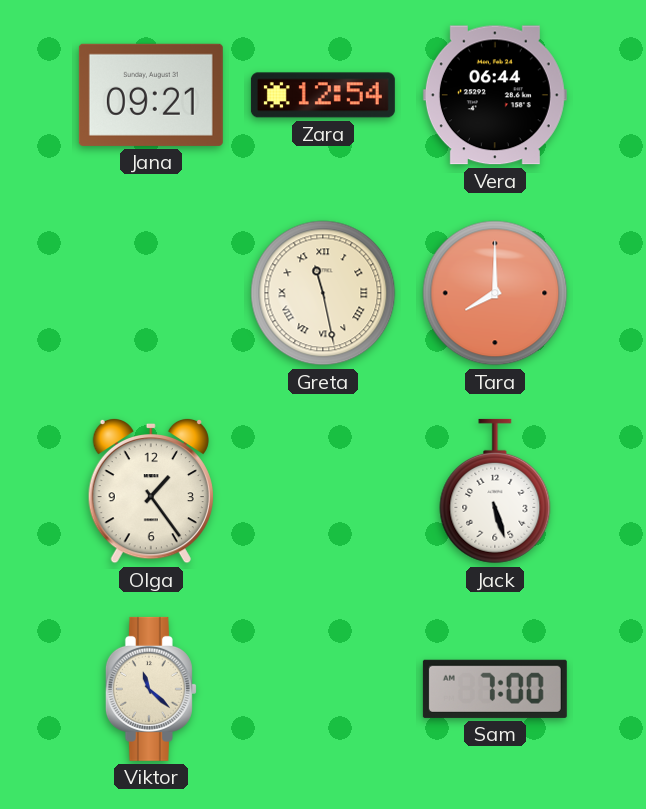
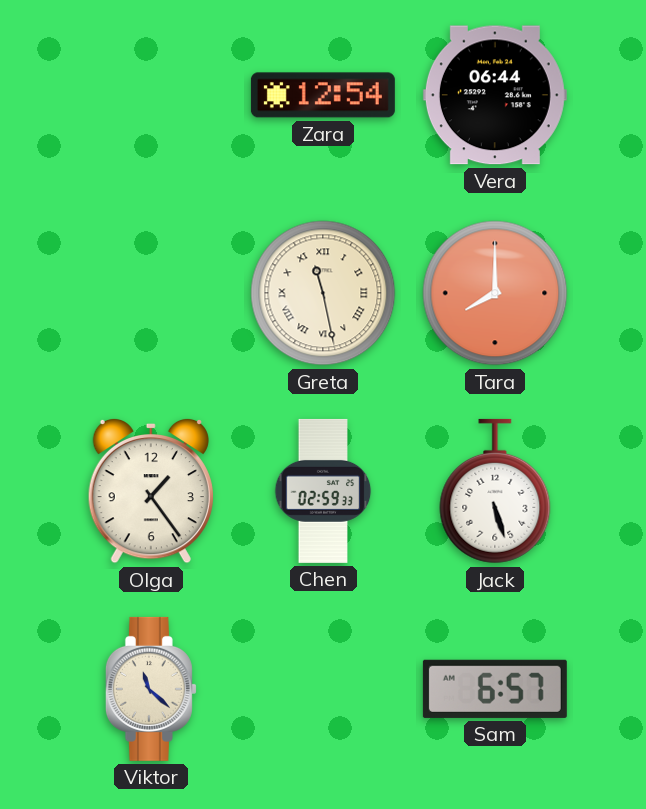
Jana: 09:21 -> none
Chen: none -> 02:59
Sam: 7:00 -> 6:57
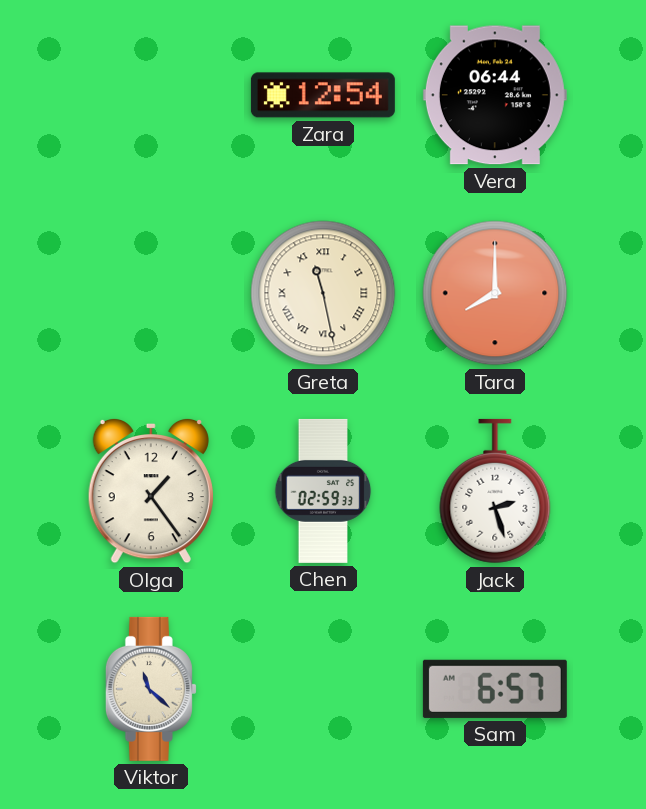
Jack: 5:27 -> 2:27
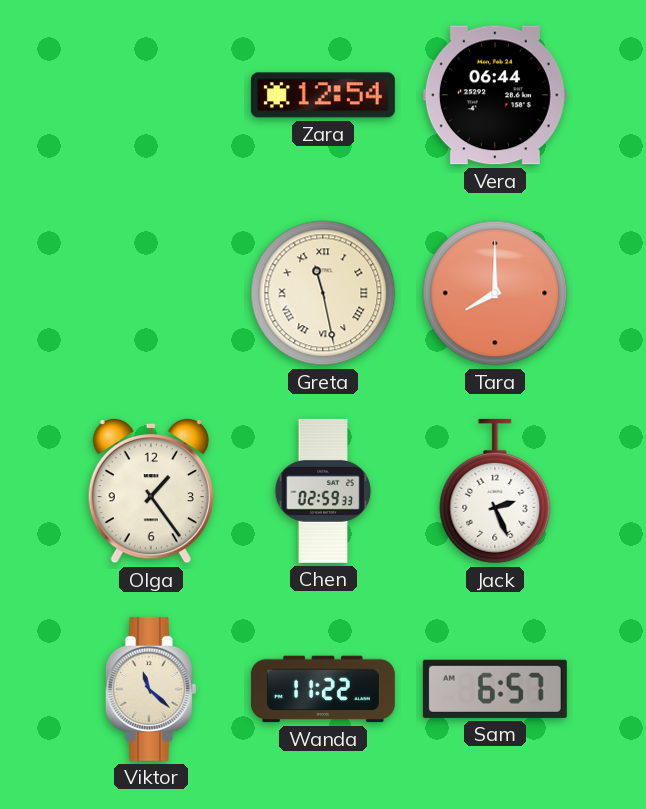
Jack: 2:27 -> 2:26
Wanda: none -> 11:22
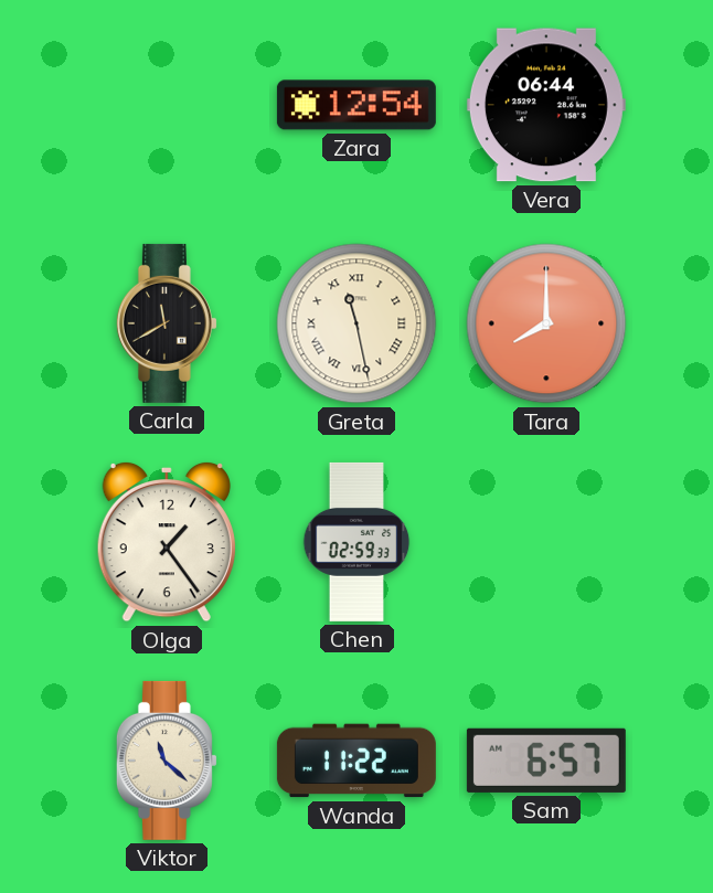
Carla: none -> 11:40
Jack: 2:26 -> none
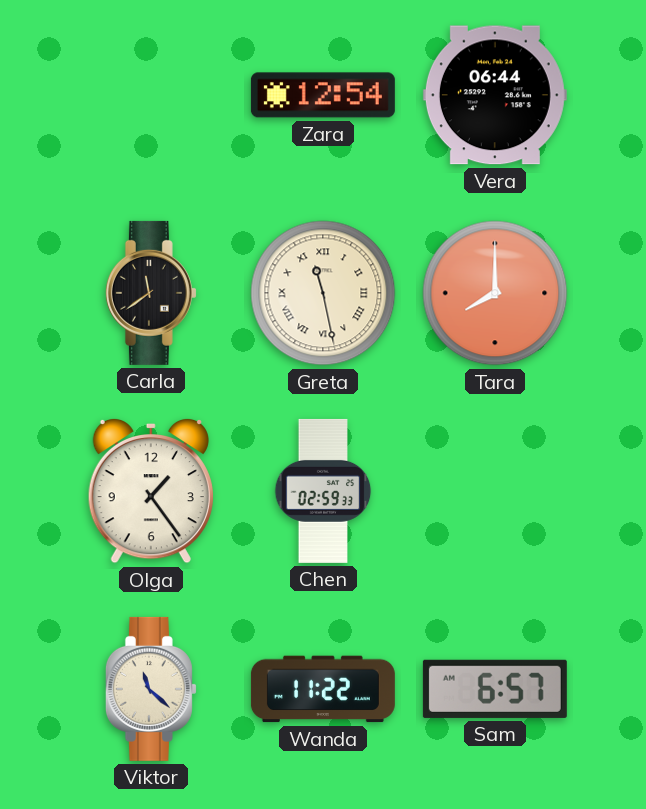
Carla: 11:40 -> 11:39
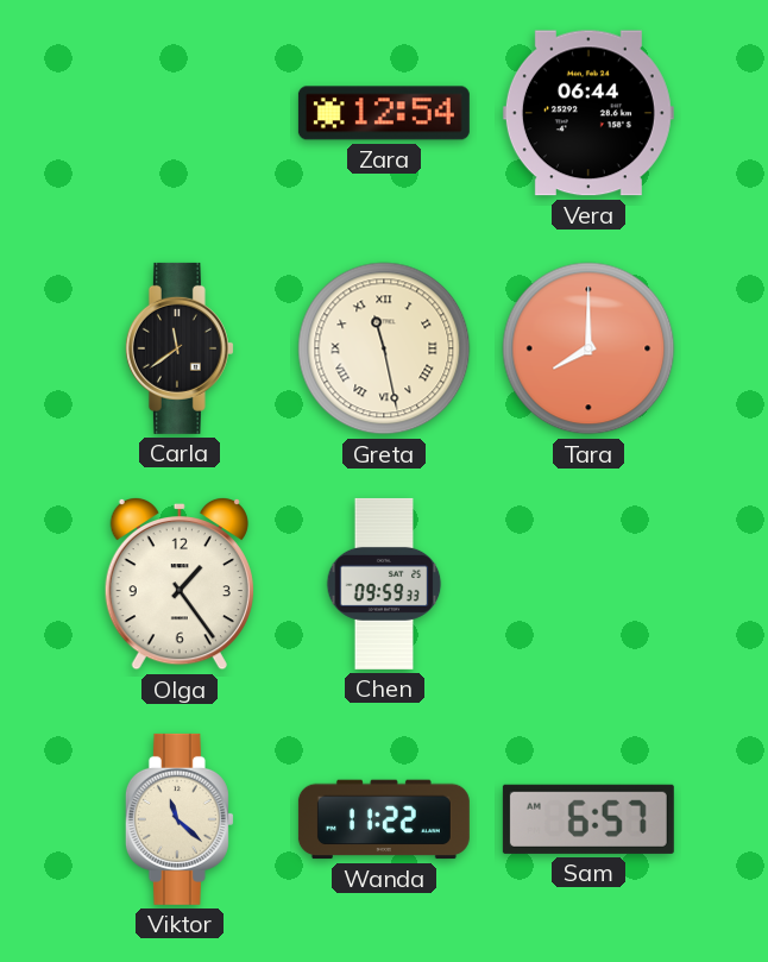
Chen: 02:59 -> 09:59
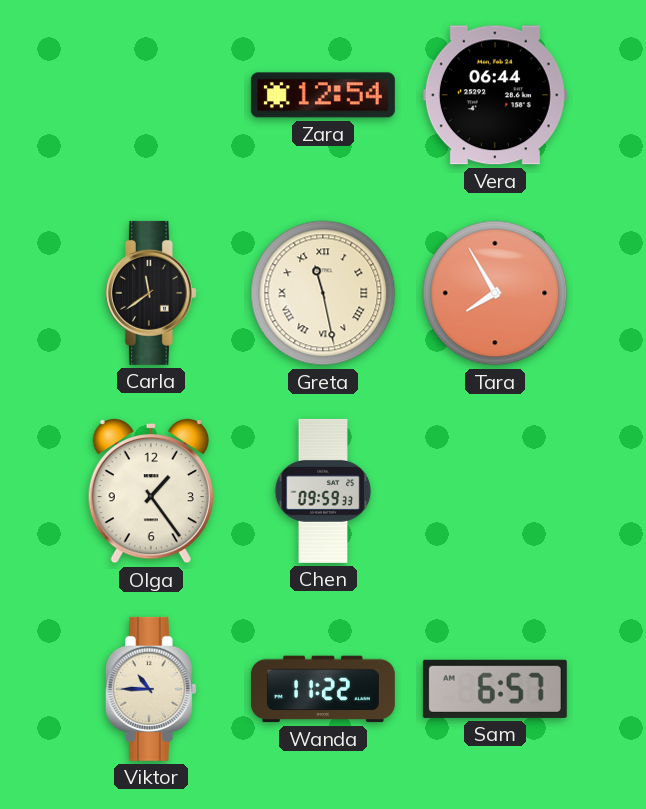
Tara: 8:00 -> 7:55
Viktor: 11:22 -> 10:45
